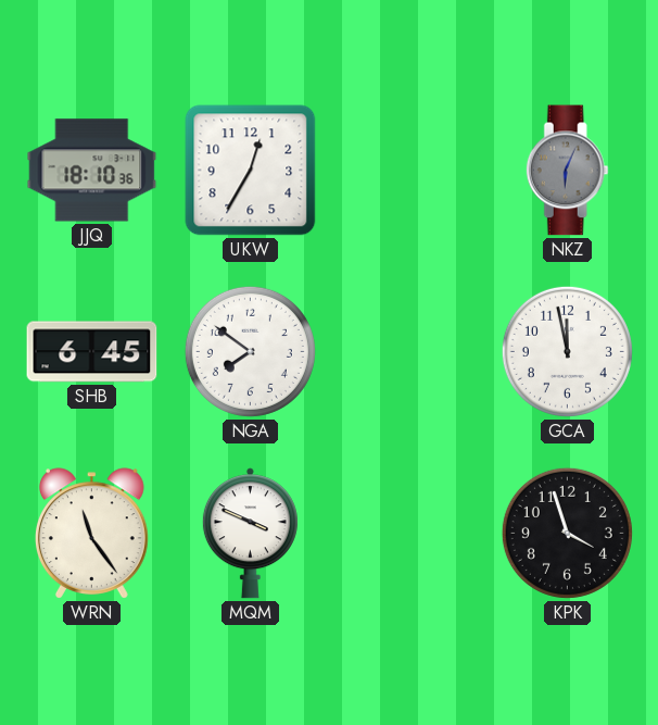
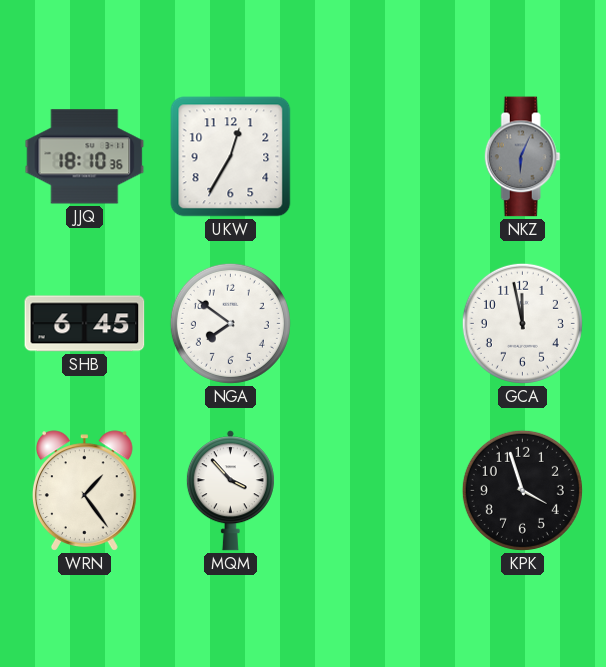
WRN: 11:24 -> 1:24
MQM: 3:49 -> 3:53
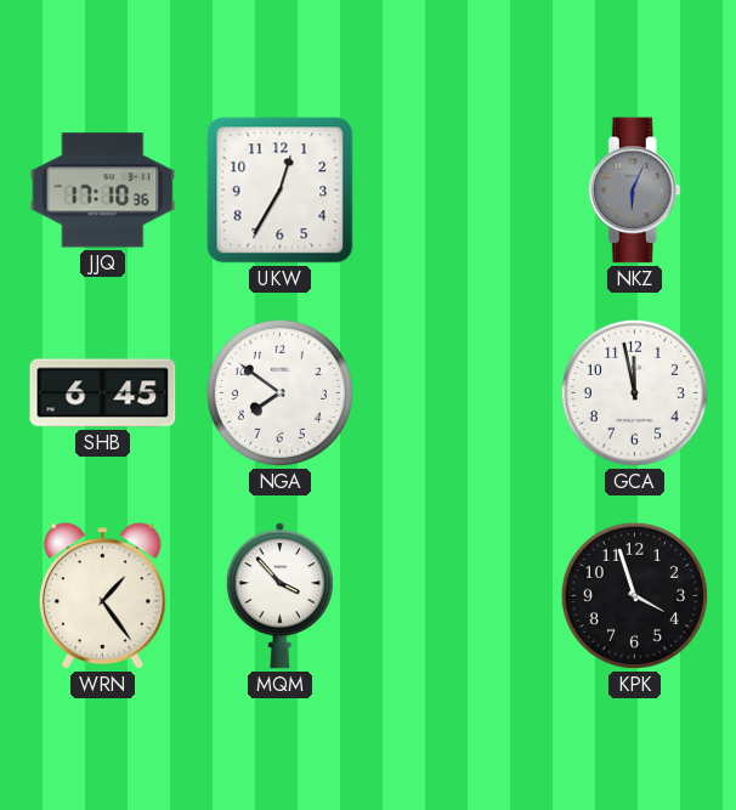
JJQ: 18:10 -> 17:10
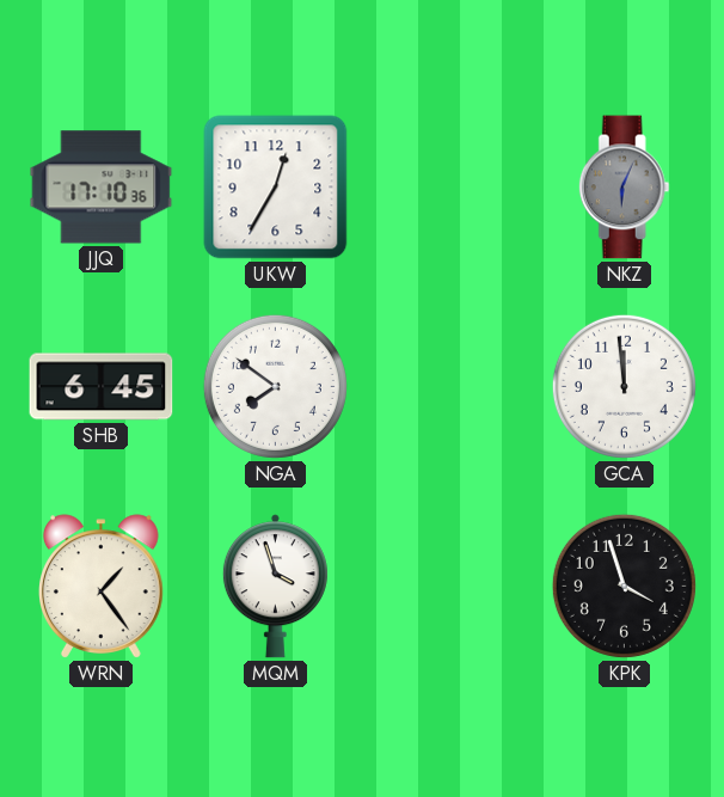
GCA: 11:58 -> 11:59
MQM: 3:53 -> 3:57
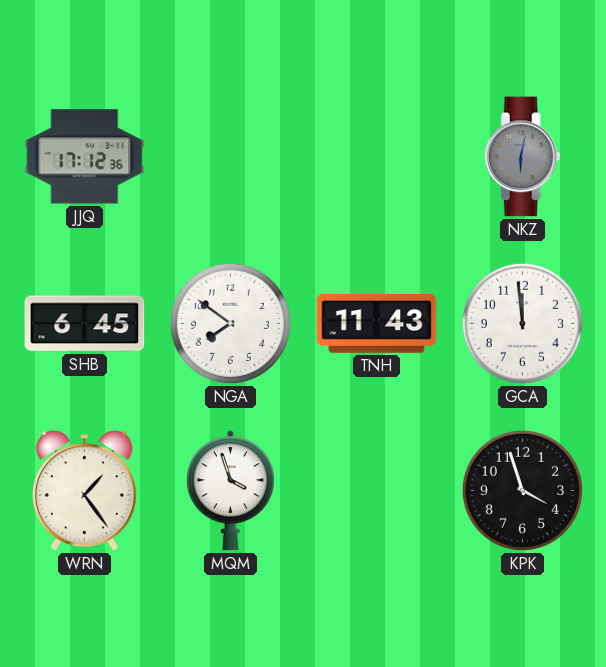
JJQ: 17:10 -> 17:12
UKW: 12:35 -> none
NKZ: 6:04 -> 6:02
TNH: none -> 11:43
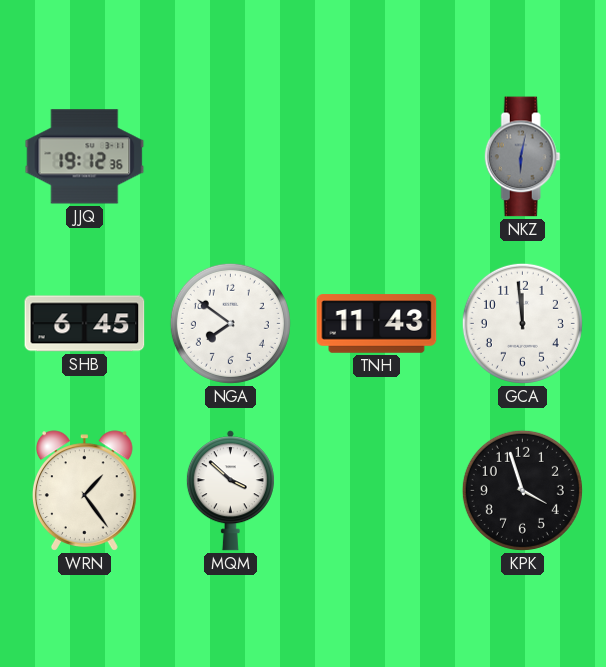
JJQ: 17:12 -> 19:12
MQM: 3:57 -> 3:52
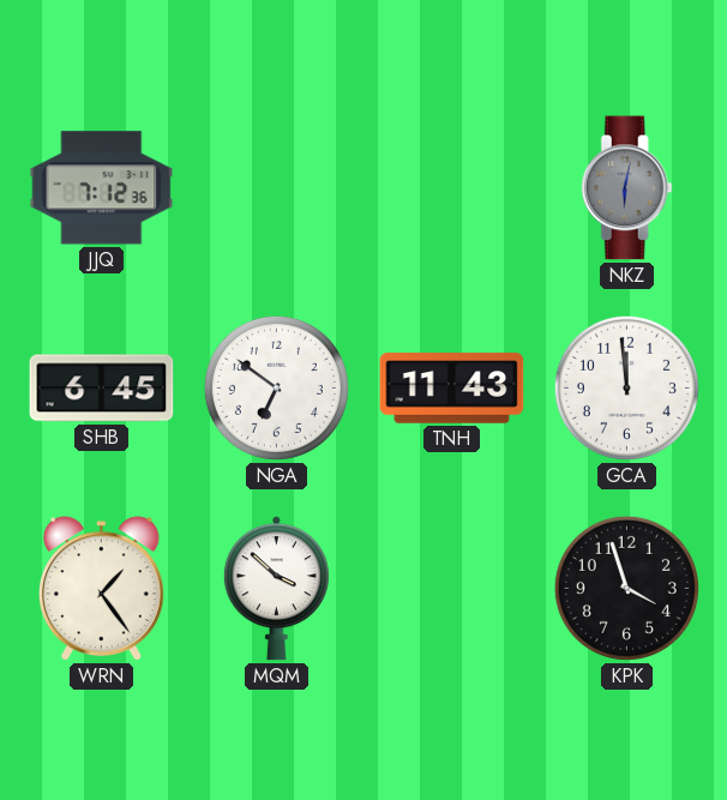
JJQ: 19:12 -> 7:12
NGA: 7:51 -> 6:51
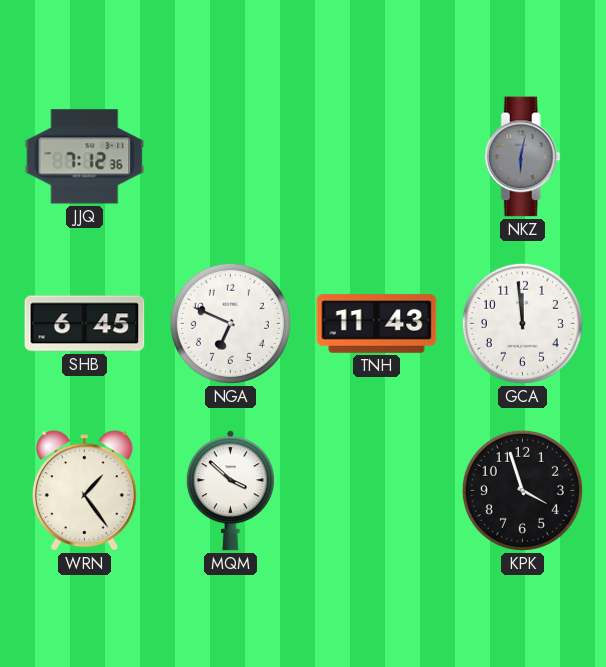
NGA: 6:51 -> 6:49
